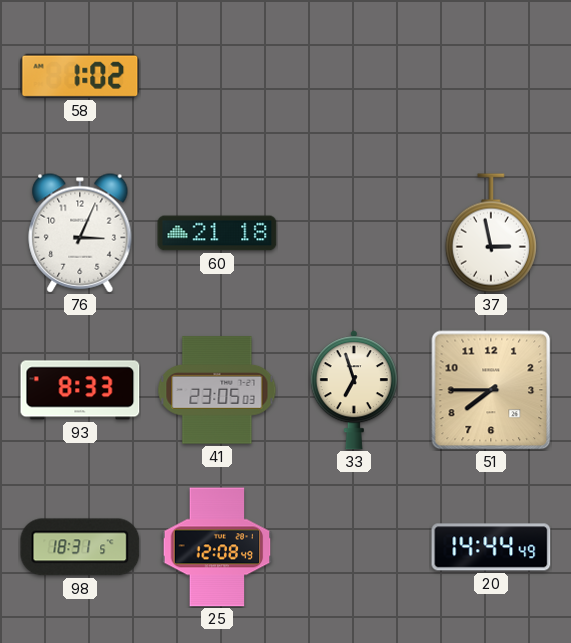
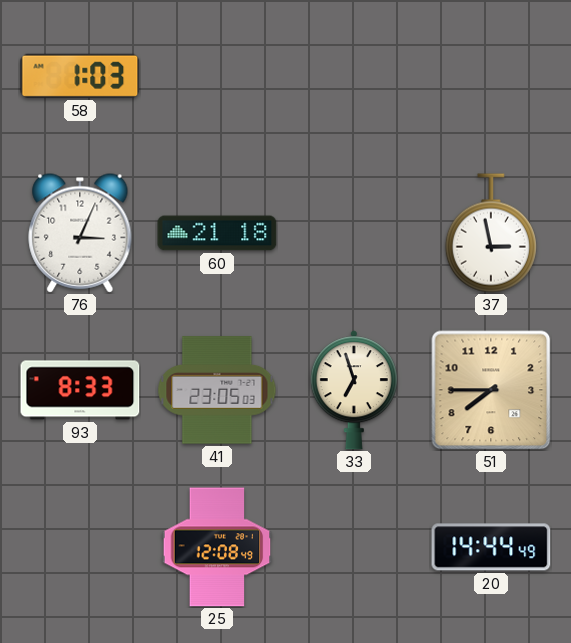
58: 1:02 -> 1:03
98: 18:31 -> none
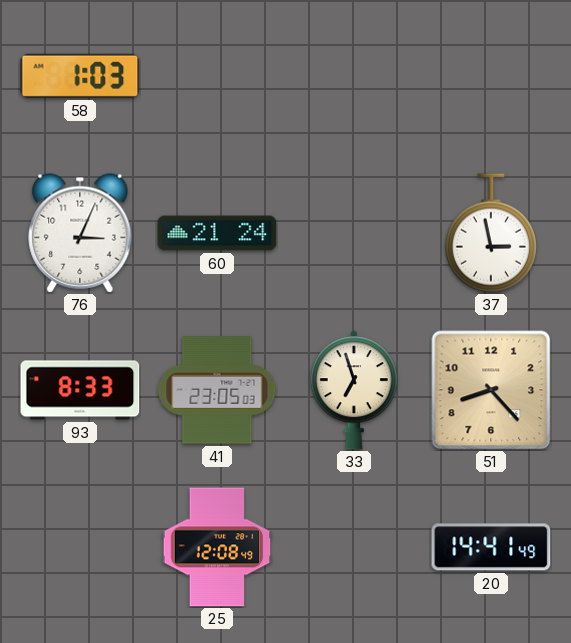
60: 21:18 -> 21:24
51: 7:45 -> 8:23
20: 14:44 -> 14:41
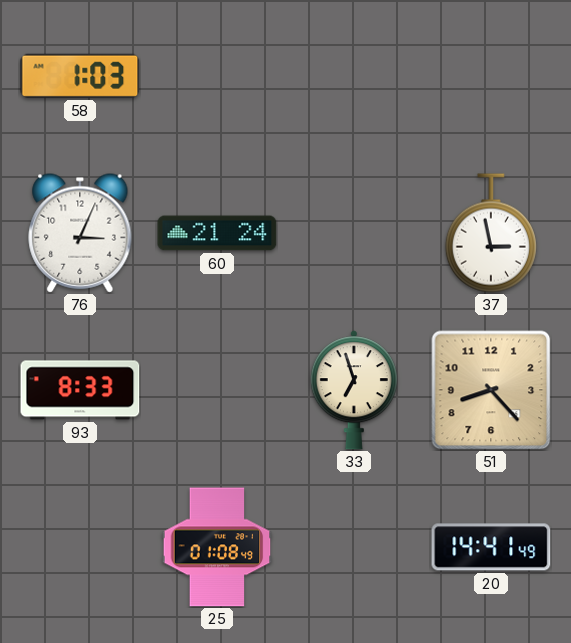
41: 23:05 -> none
25: 12:08 -> 01:08
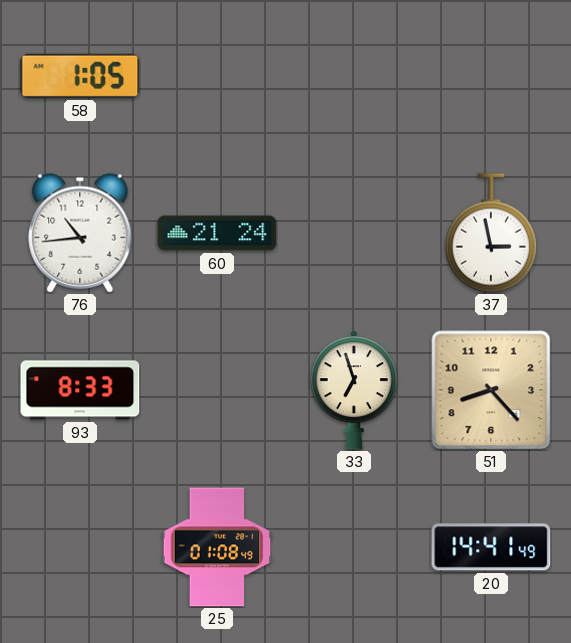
58: 1:03 -> 1:05
76: 3:04 -> 10:44
